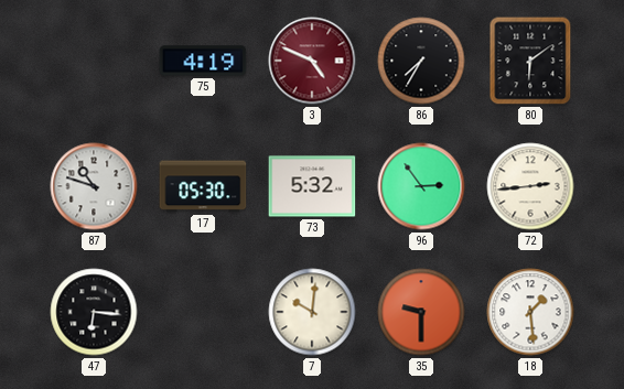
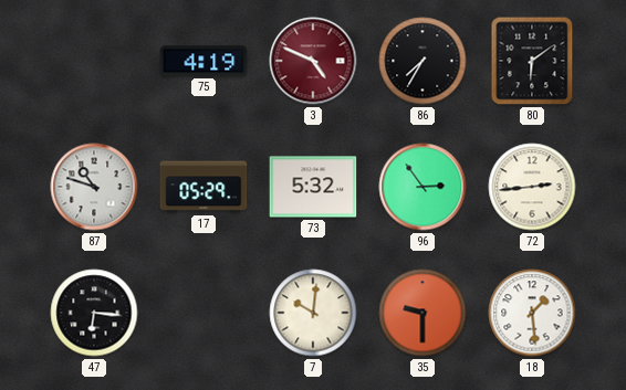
17: 05:30 -> 05:29
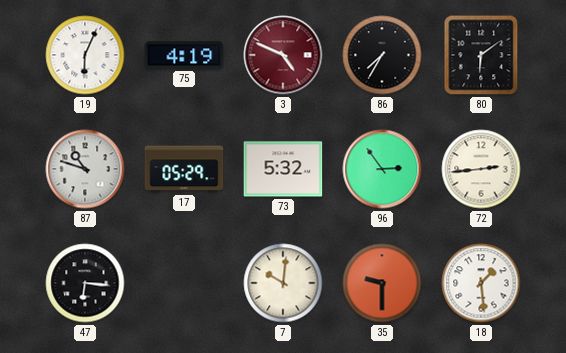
19: none -> 6:04
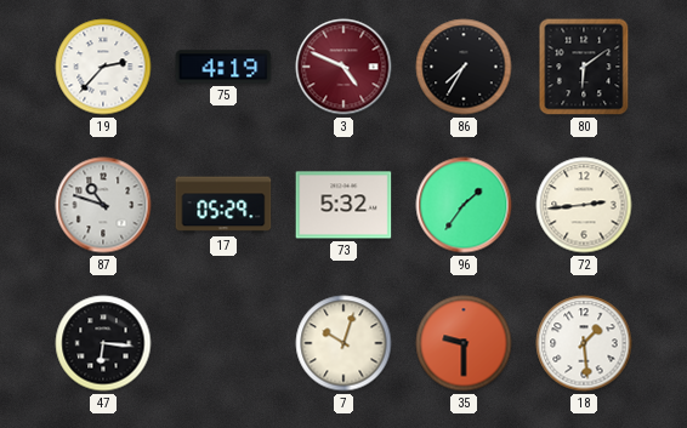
19: 6:04 -> 2:37
96: 2:54 -> 1:36
7: 10:01 -> 10:03
